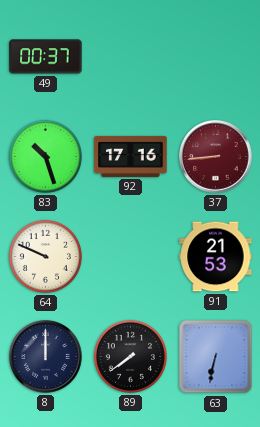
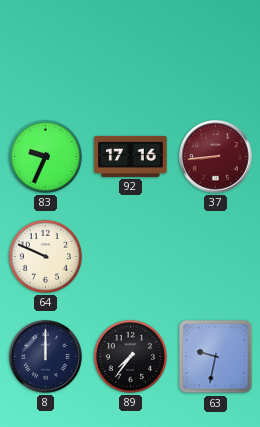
49: 00:37 -> none
83: 10:27 -> 9:34
91: 21:53 -> none
89: 7:39 -> 7:36
63: 6:32 -> 9:32
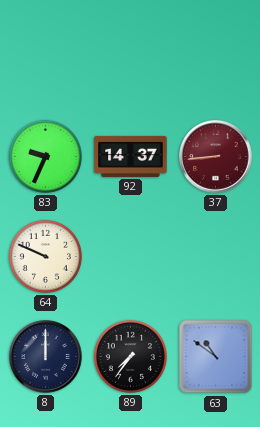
92: 17:16 -> 14:37
63: 9:32 -> 10:51
